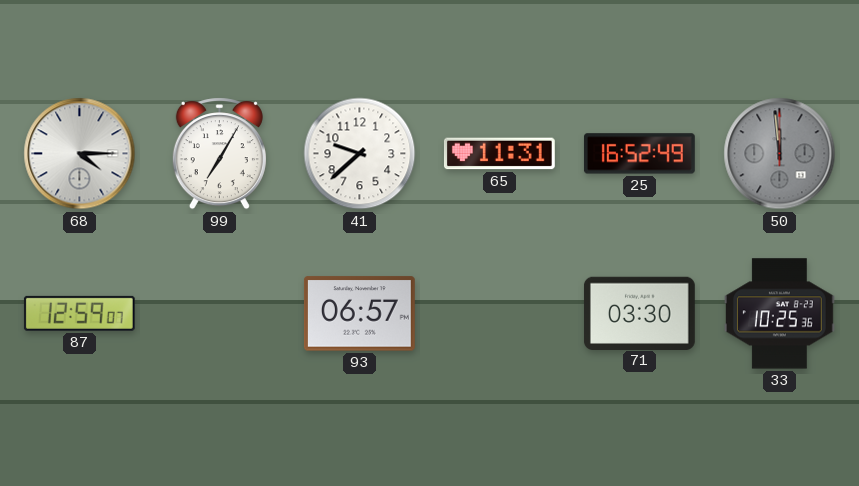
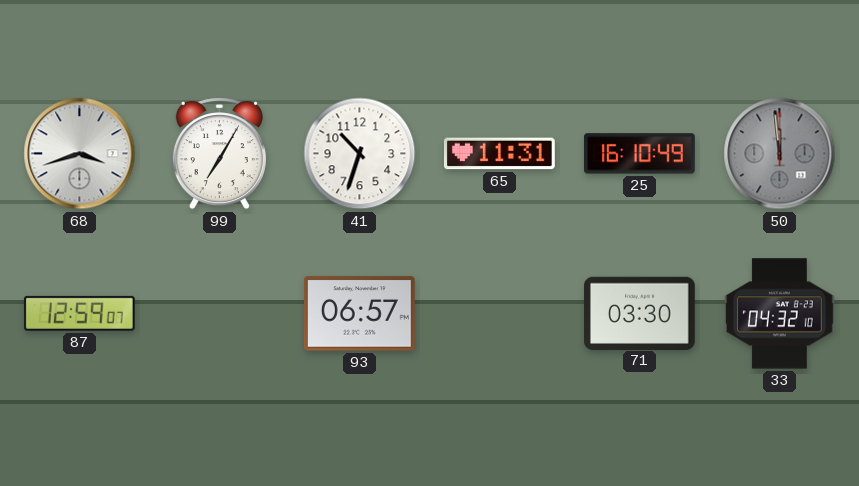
68: 4:15 -> 3:42
41: 9:38 -> 10:33
25: 16:52 -> 16:10
33: 10:25 -> 04:32
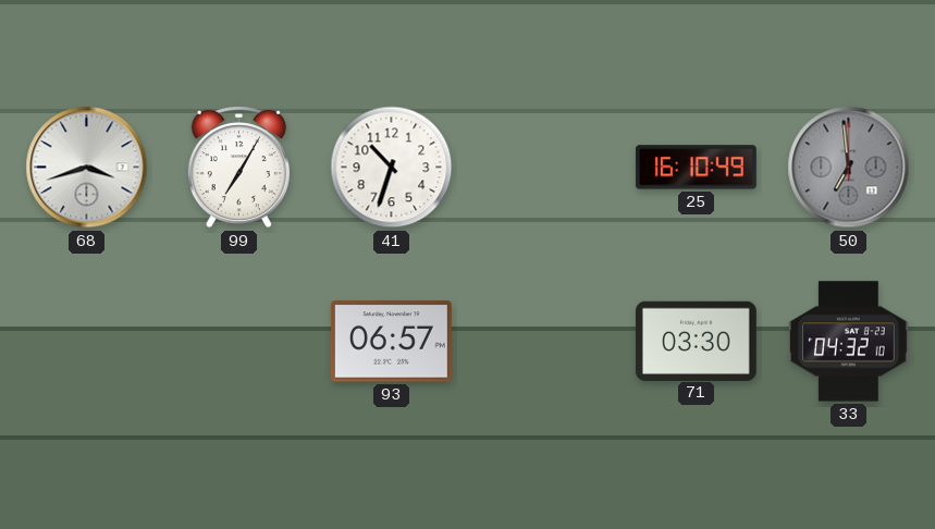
65: 11:31 -> none
50: 11:59 -> 6:59
87: 12:59 -> none
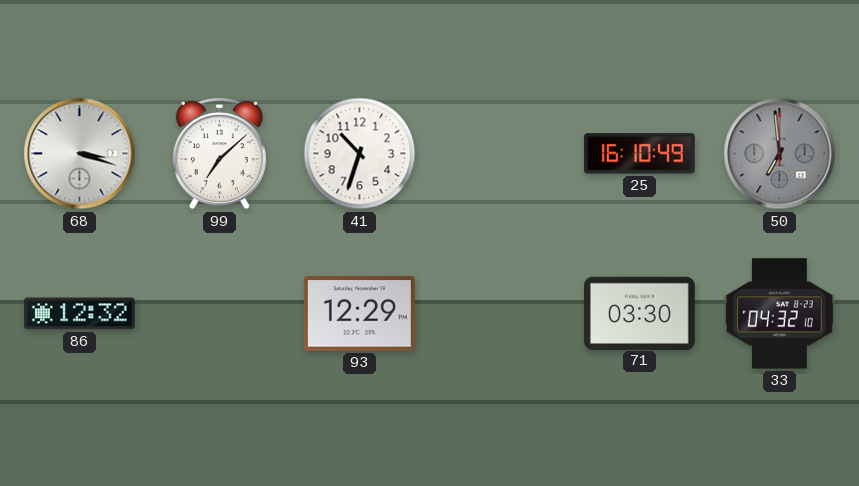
68: 3:42 -> 3:18
99: 7:05 -> 7:08
86: none -> 12:32
93: 06:57 -> 12:29
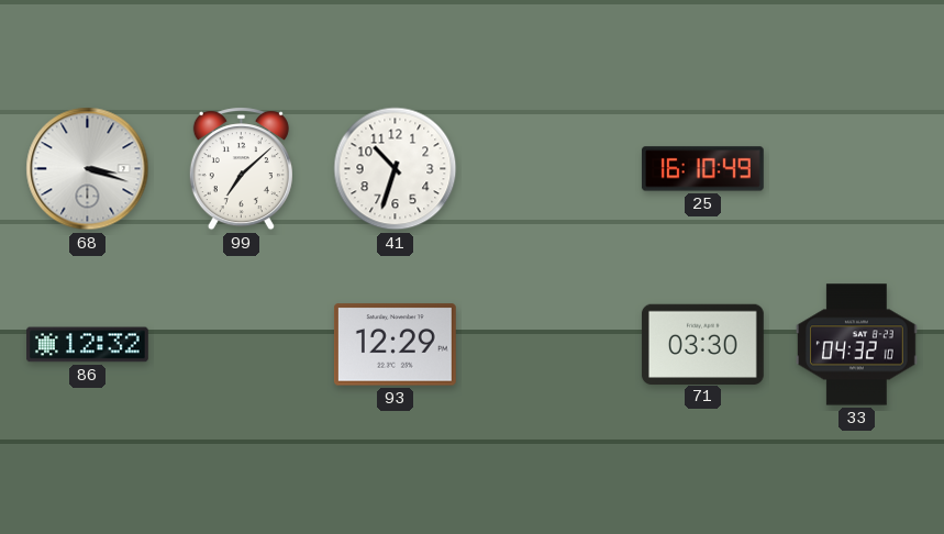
50: 6:59 -> none
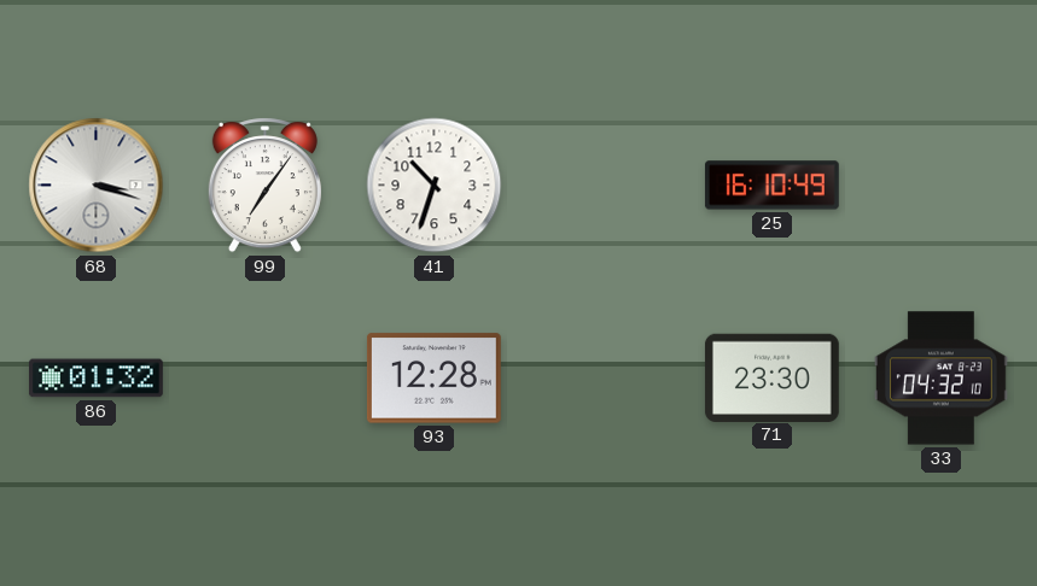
99: 7:08 -> 7:06
86: 12:32 -> 01:32
93: 12:29 -> 12:28
71: 03:30 -> 23:30
